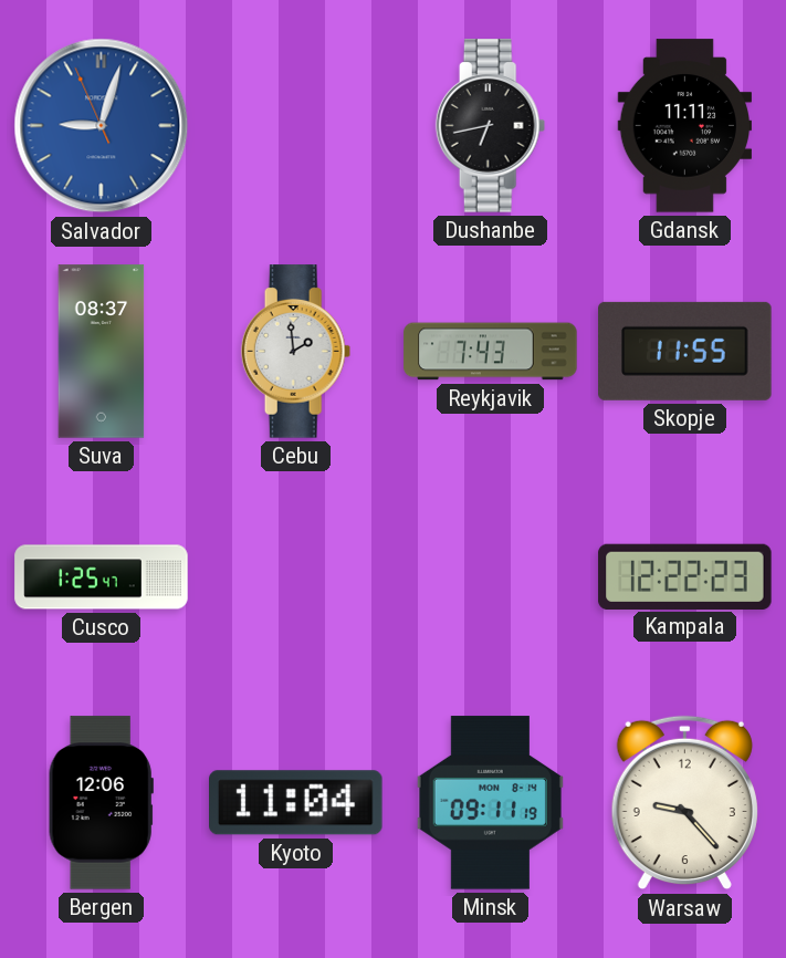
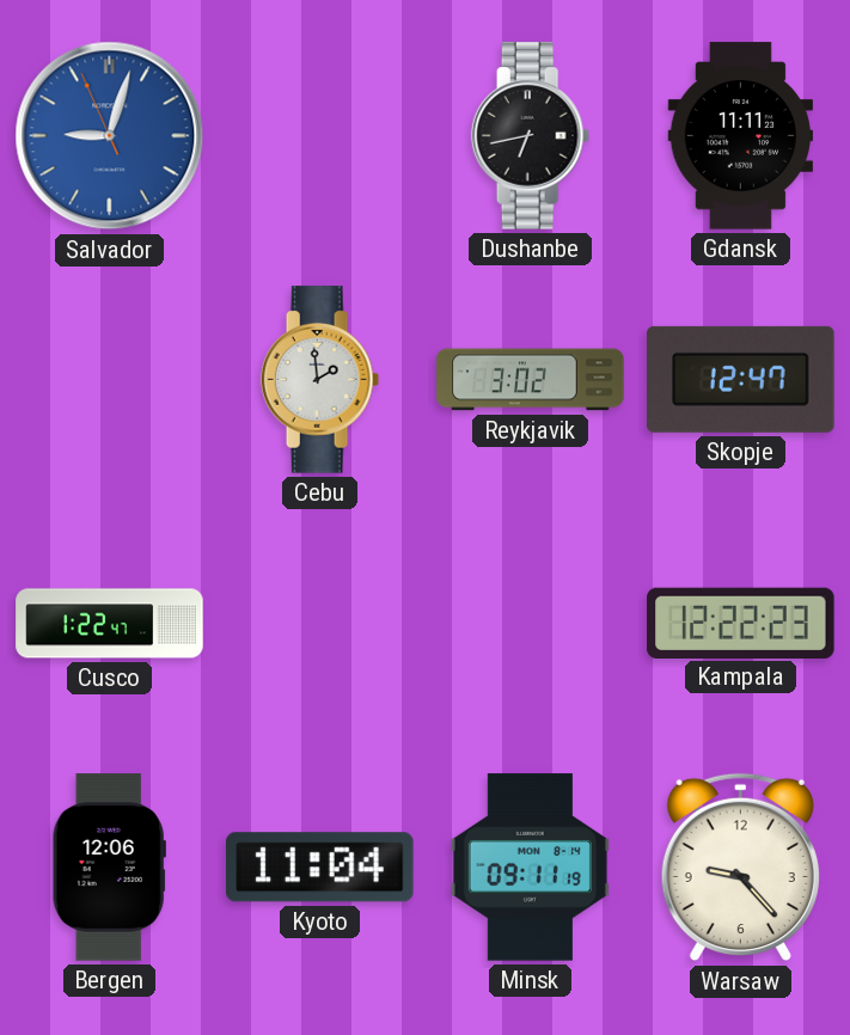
Suva: 08:37 -> none
Reykjavik: 7:43 -> 3:02
Skopje: 11:55 -> 12:47
Cusco: 1:25 -> 1:22
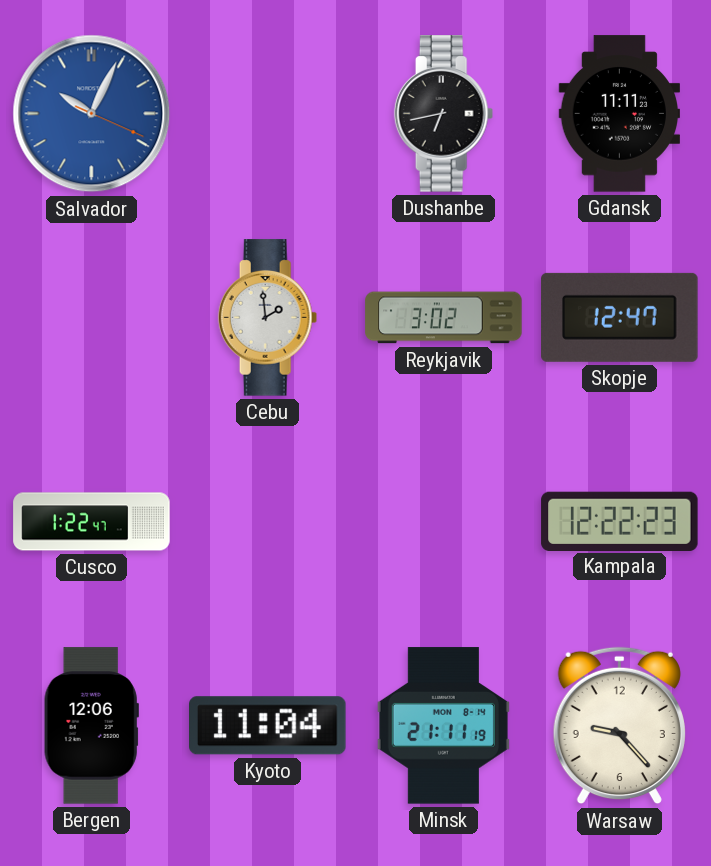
Salvador: 9:02 -> 10:04
Minsk: 09:11 -> 21:11
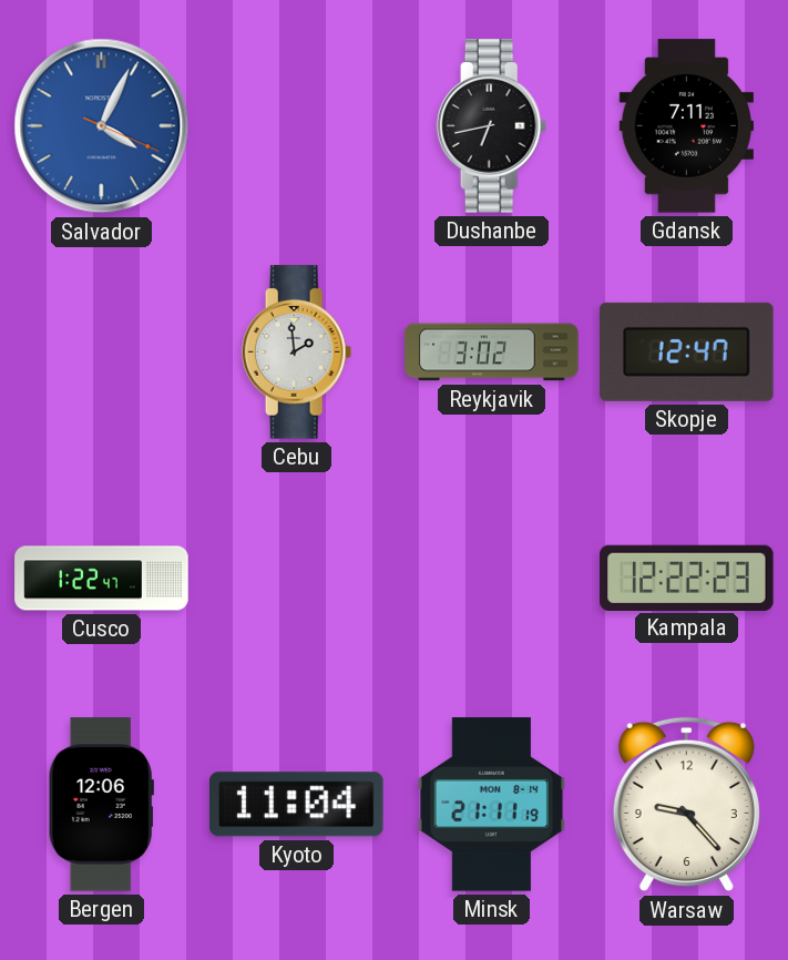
Salvador: 10:04 -> 4:04
Gdansk: 11:11 -> 7:11
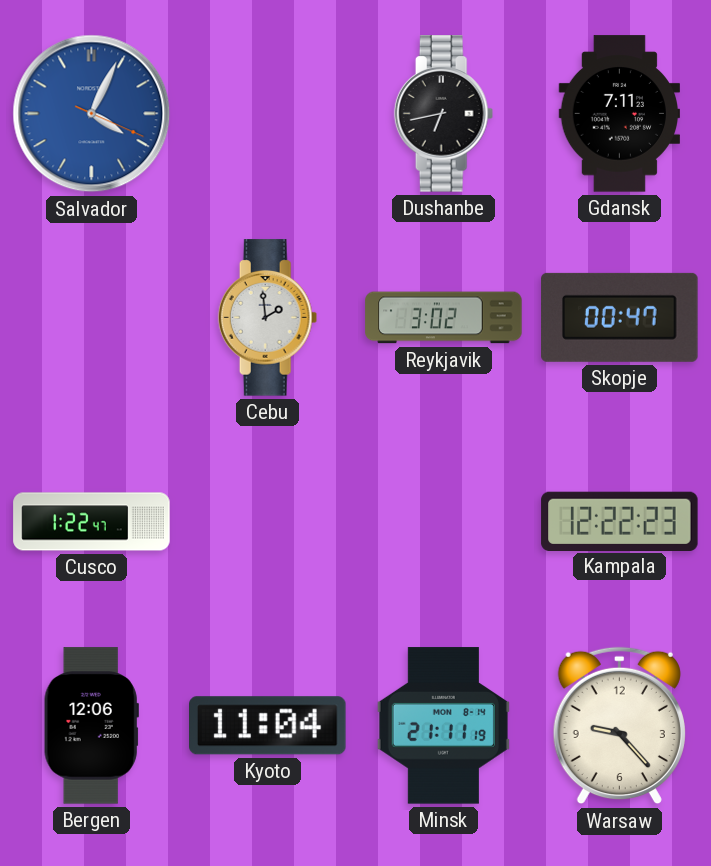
Skopje: 12:47 -> 00:47
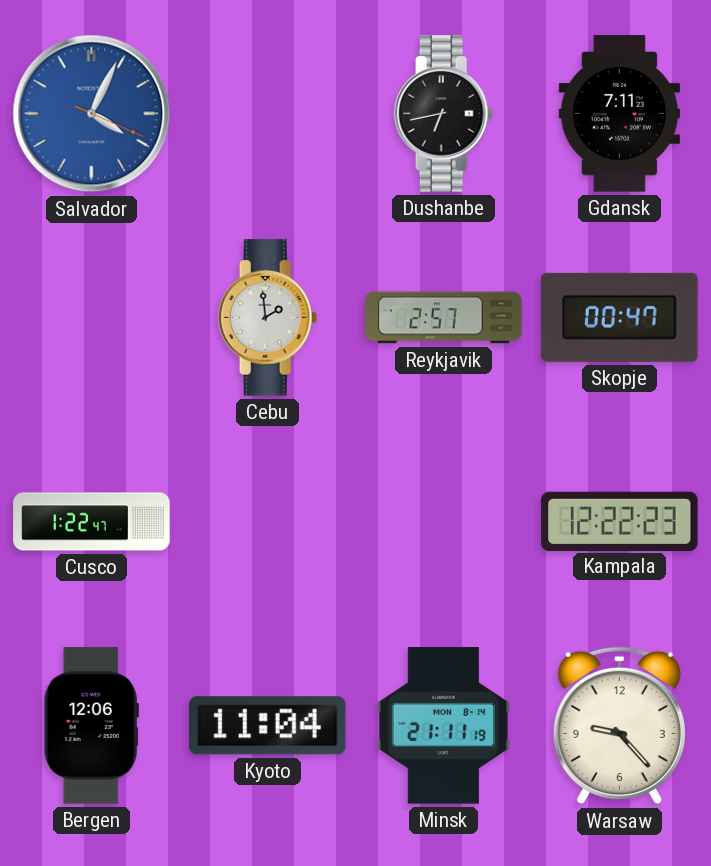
Reykjavik: 3:02 -> 2:57
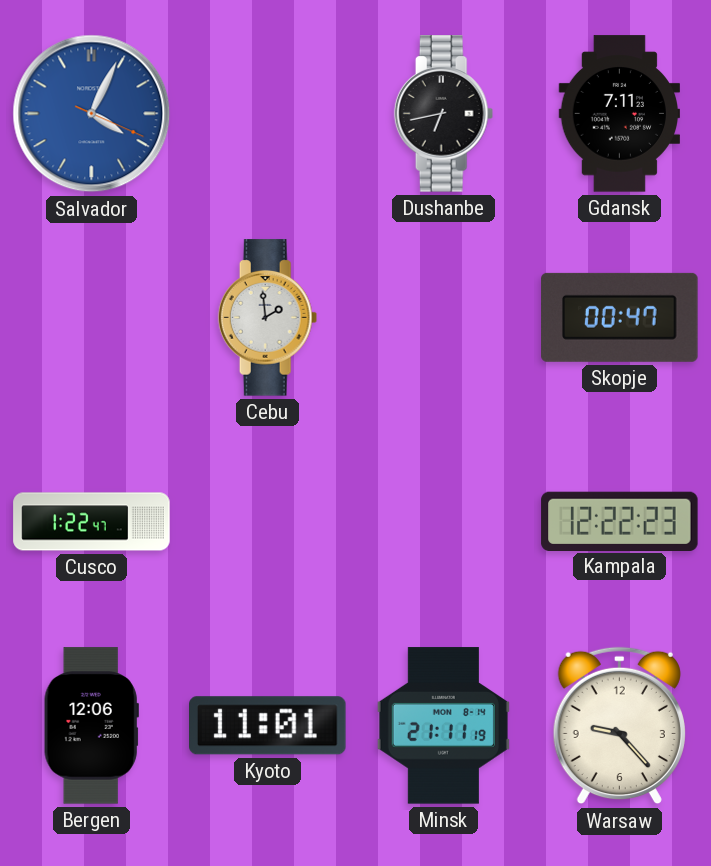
Reykjavik: 2:57 -> none
Kyoto: 11:04 -> 11:01
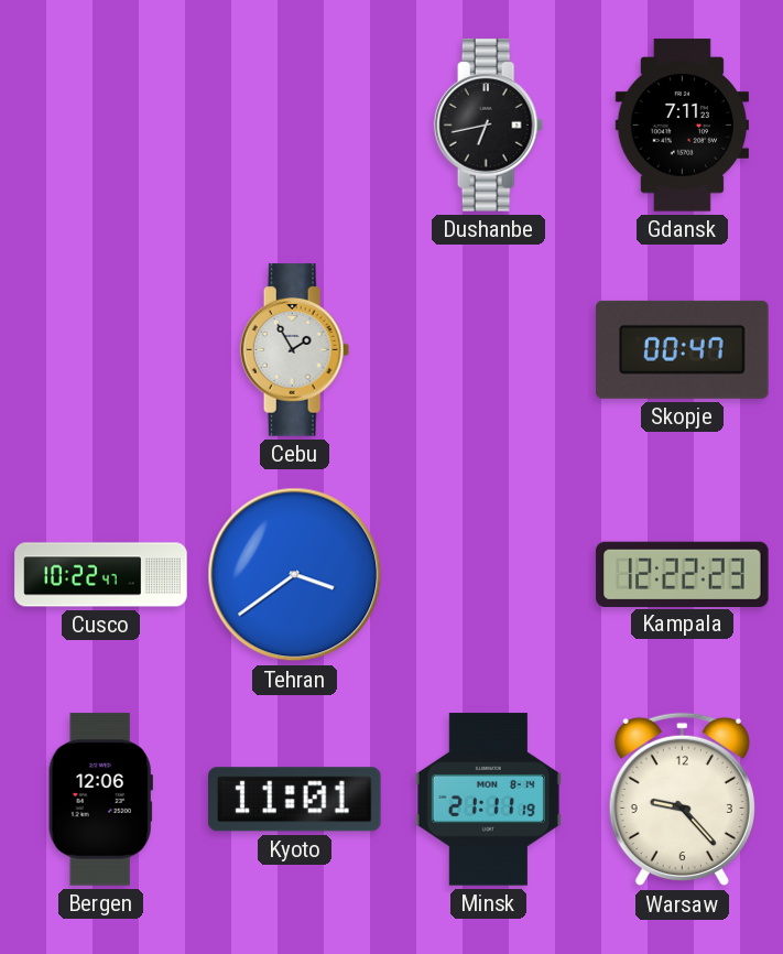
Salvador: 4:04 -> none
Cebu: 1:59 -> 1:55
Cusco: 1:22 -> 10:22
Tehran: none -> 3:39
